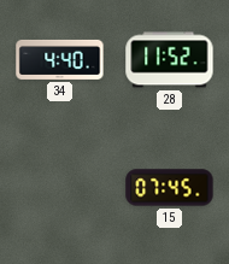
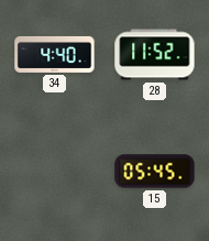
15: 07:45 -> 05:45
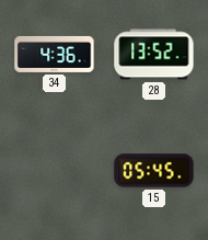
34: 4:40 -> 4:36
28: 11:52 -> 13:52
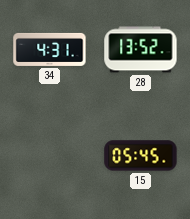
34: 4:36 -> 4:31
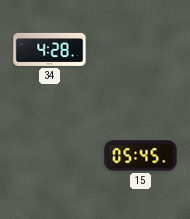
34: 4:31 -> 4:28
28: 13:52 -> none
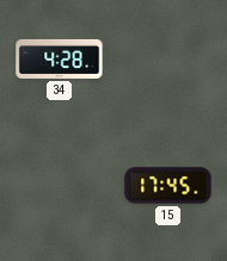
15: 05:45 -> 17:45
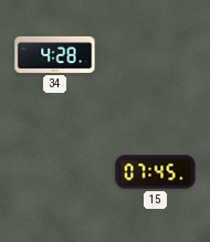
15: 17:45 -> 07:45
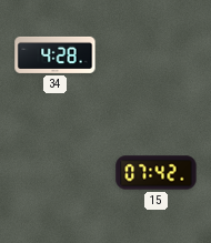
15: 07:45 -> 07:42
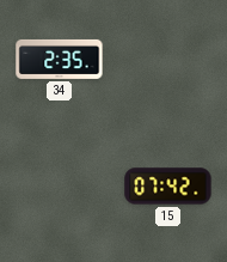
34: 4:28 -> 2:35
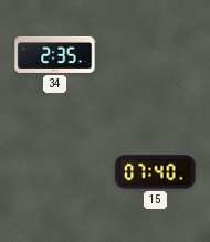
15: 07:42 -> 07:40
